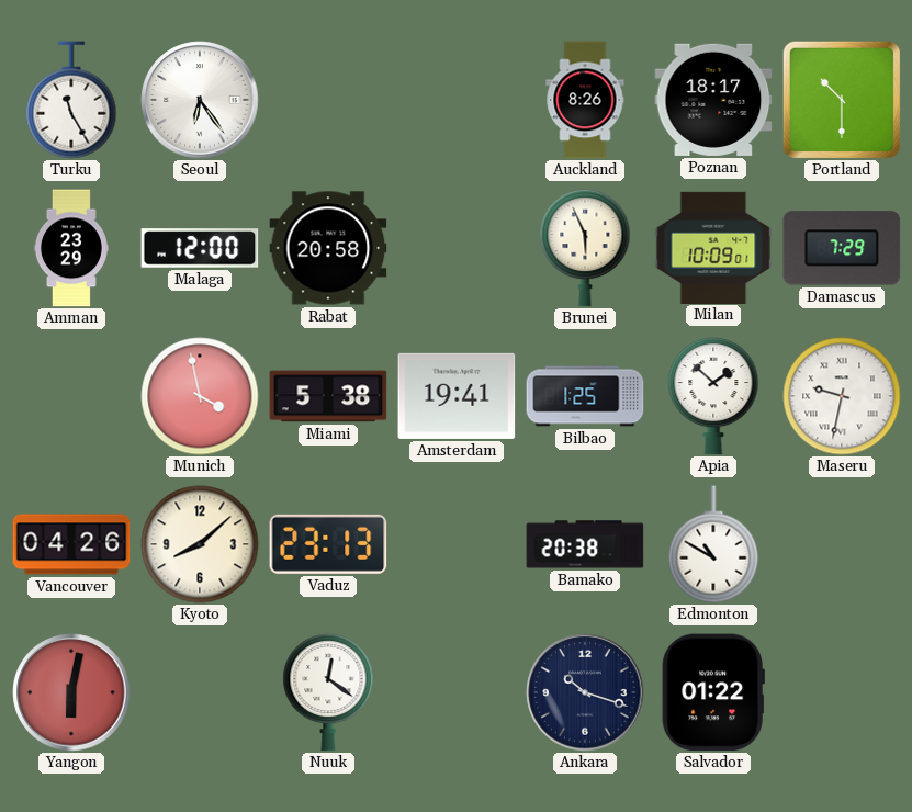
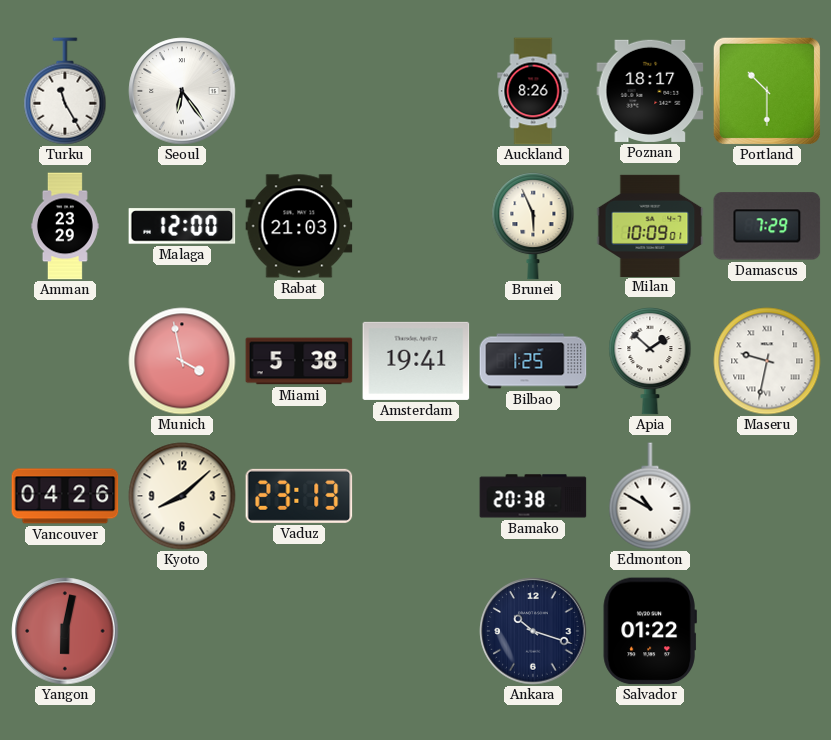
Rabat: 20:58 -> 21:03
Nuuk: 12:21 -> none
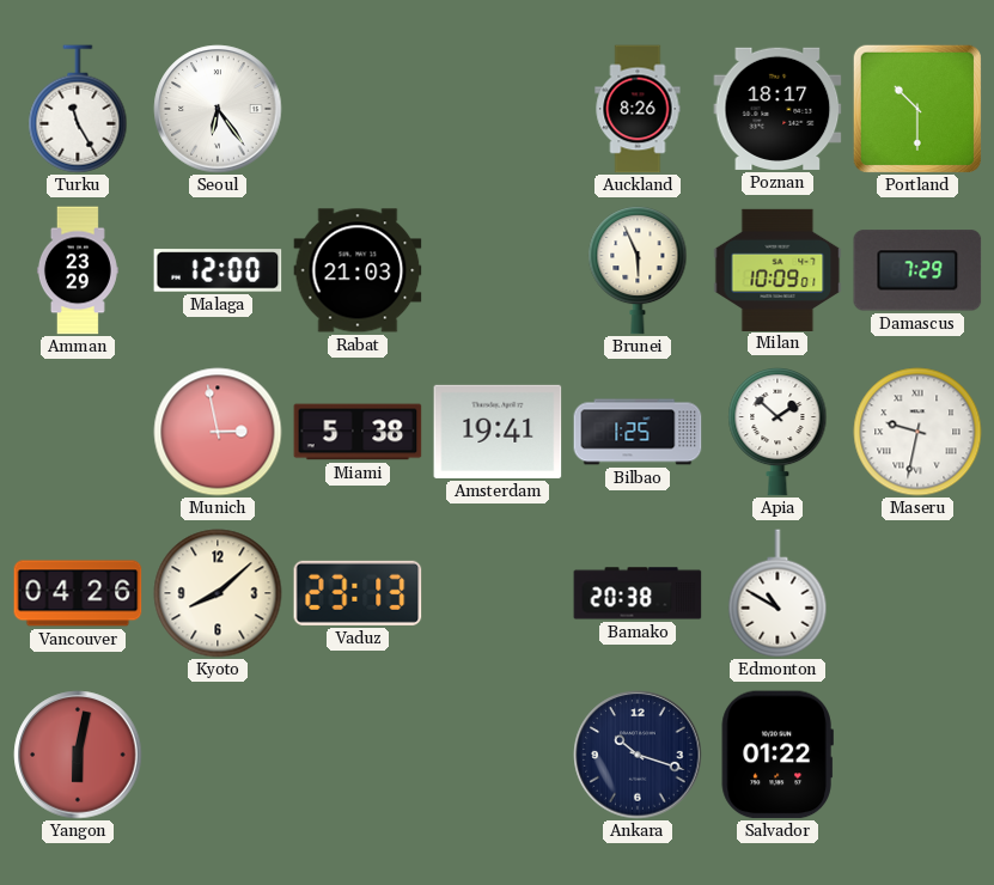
Munich: 3:58 -> 2:58
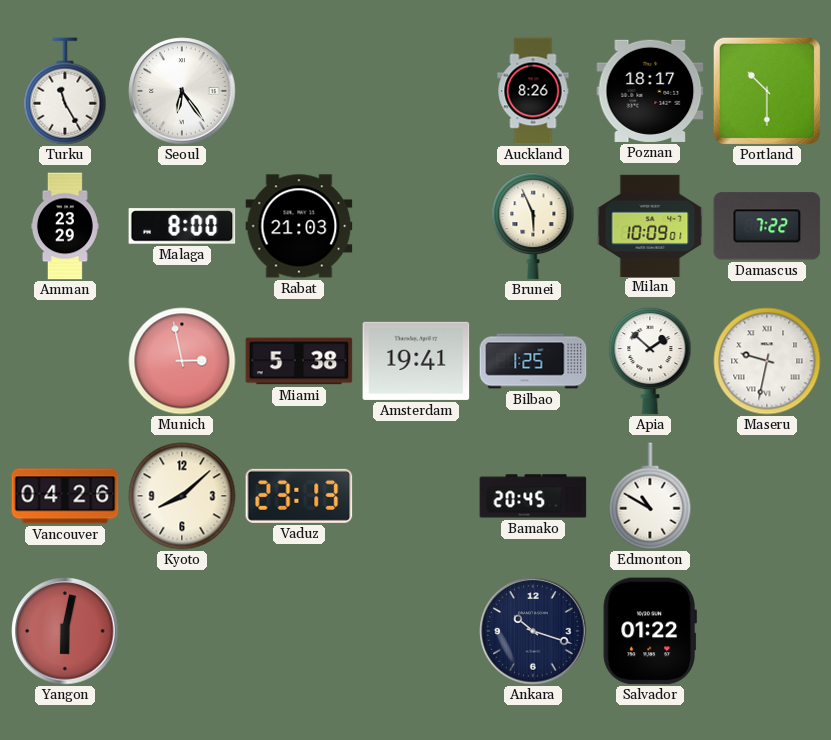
Malaga: 12:00 -> 8:00
Damascus: 7:29 -> 7:22
Bamako: 20:38 -> 20:45
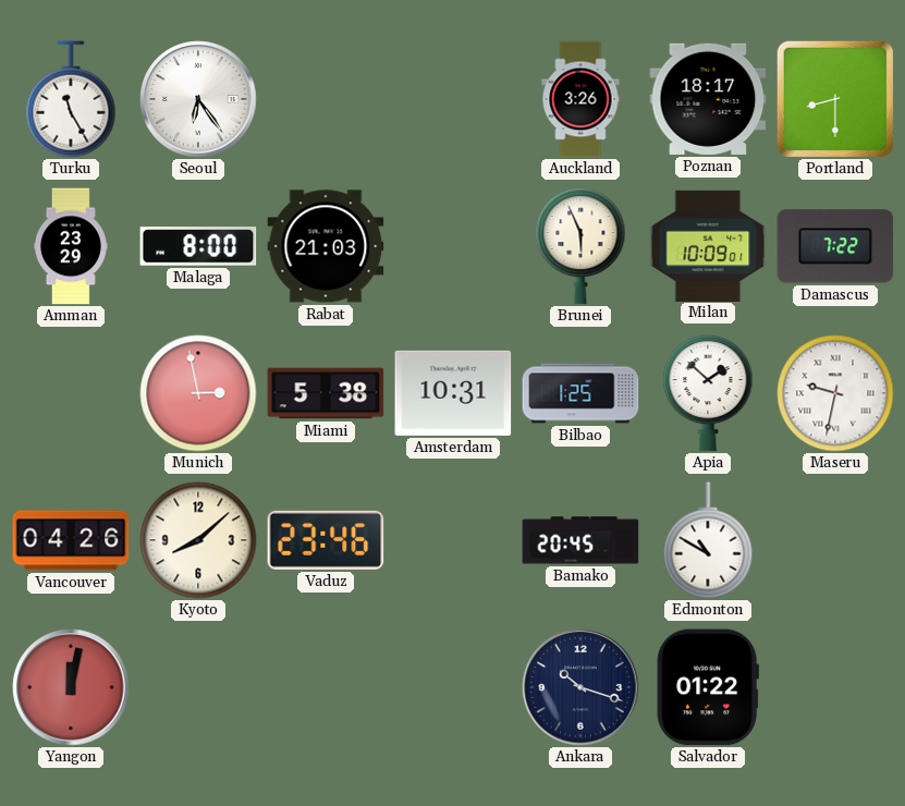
Auckland: 8:26 -> 3:26
Portland: 10:30 -> 8:30
Amsterdam: 19:41 -> 10:31
Vaduz: 23:13 -> 23:46
Yangon: 6:02 -> 12:02
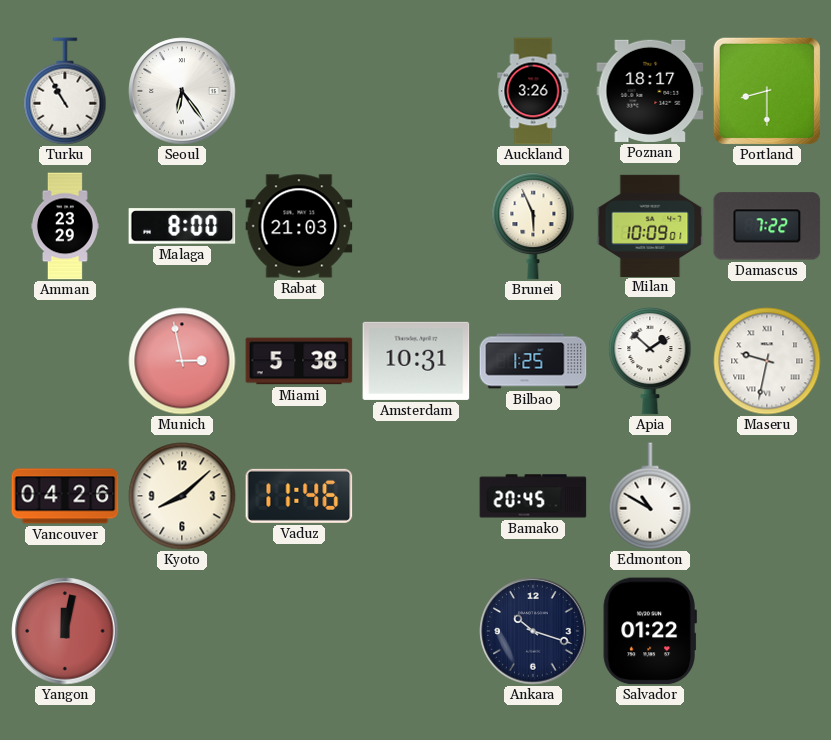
Turku: 11:25 -> 10:55
Vaduz: 23:46 -> 11:46
